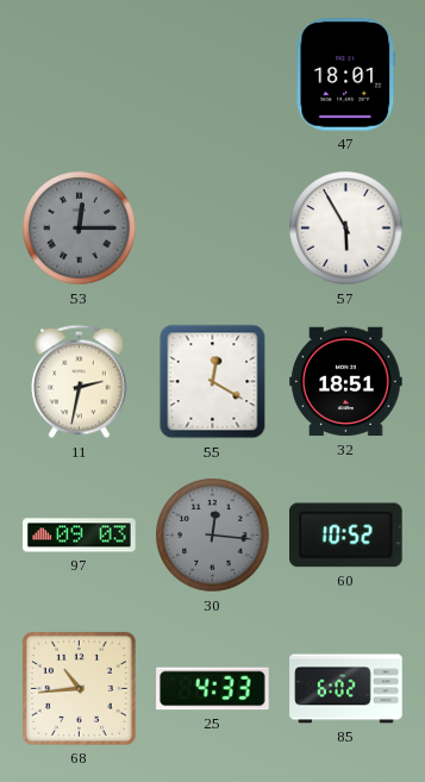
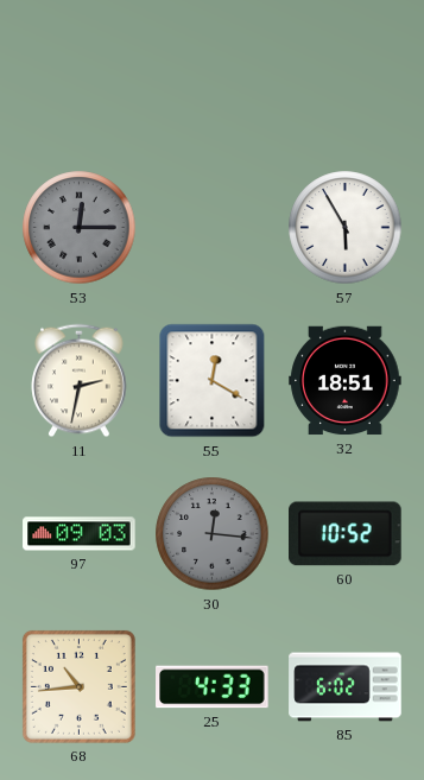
47: 18:01 -> none
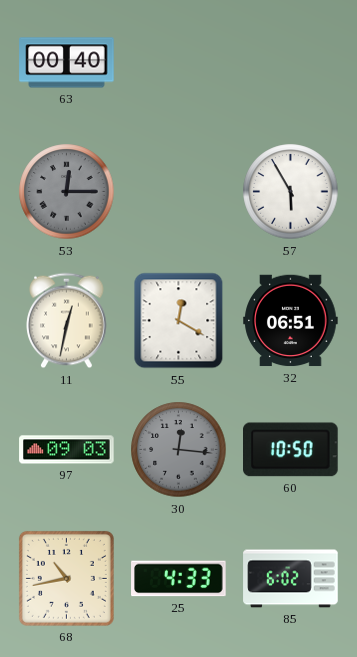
63: none -> 00:40
11: 2:32 -> 12:32
32: 18:51 -> 06:51
60: 10:52 -> 10:50
68: 10:44 -> 10:43
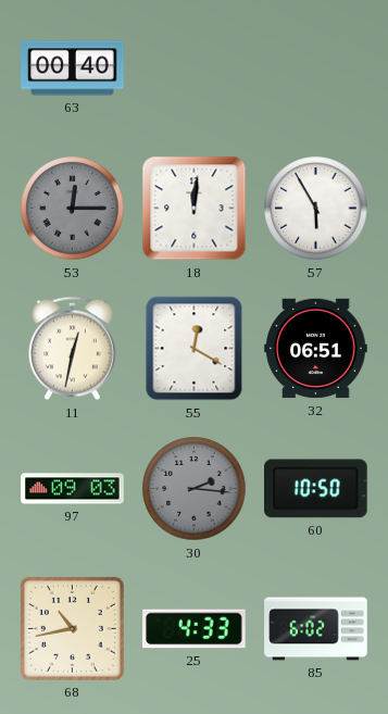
18: none -> 12:01
30: 12:16 -> 2:16
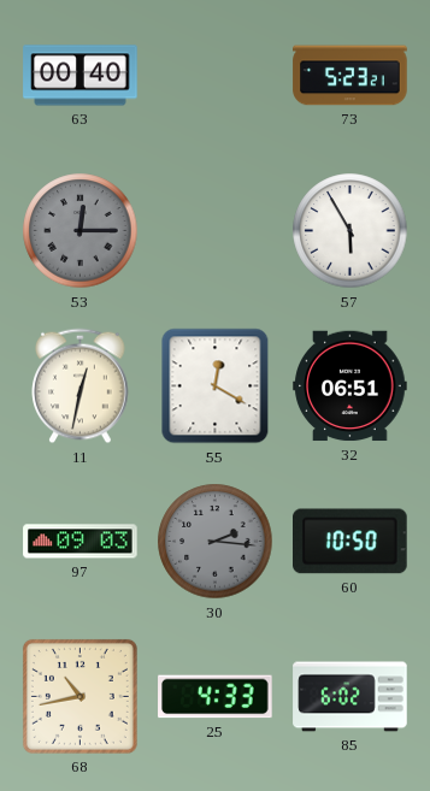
73: none -> 5:23
18: 12:01 -> none
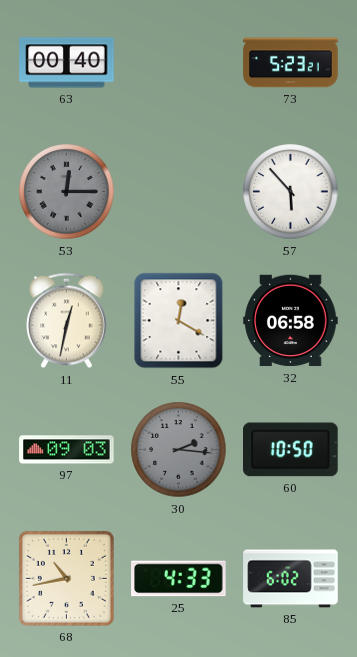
57: 5:55 -> 5:53
32: 06:51 -> 06:58
